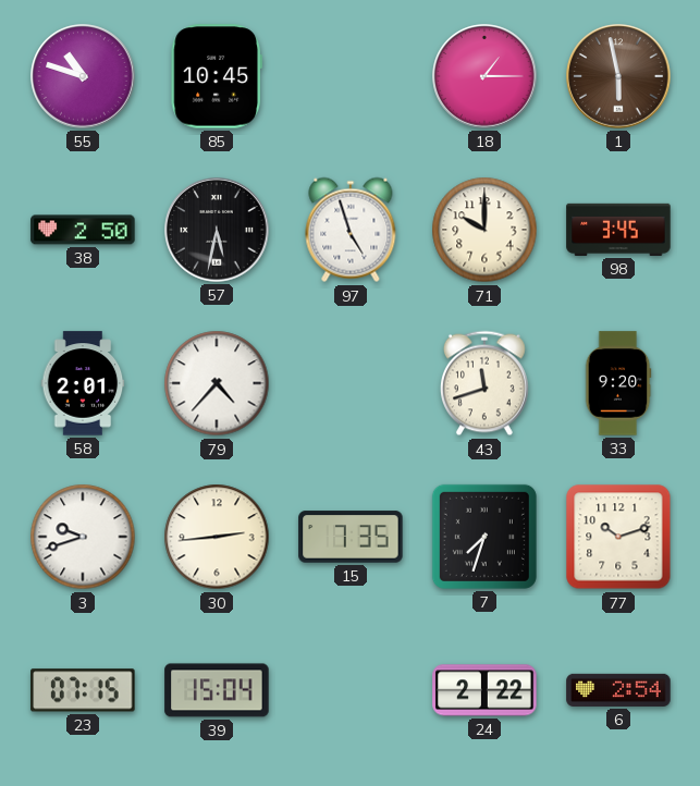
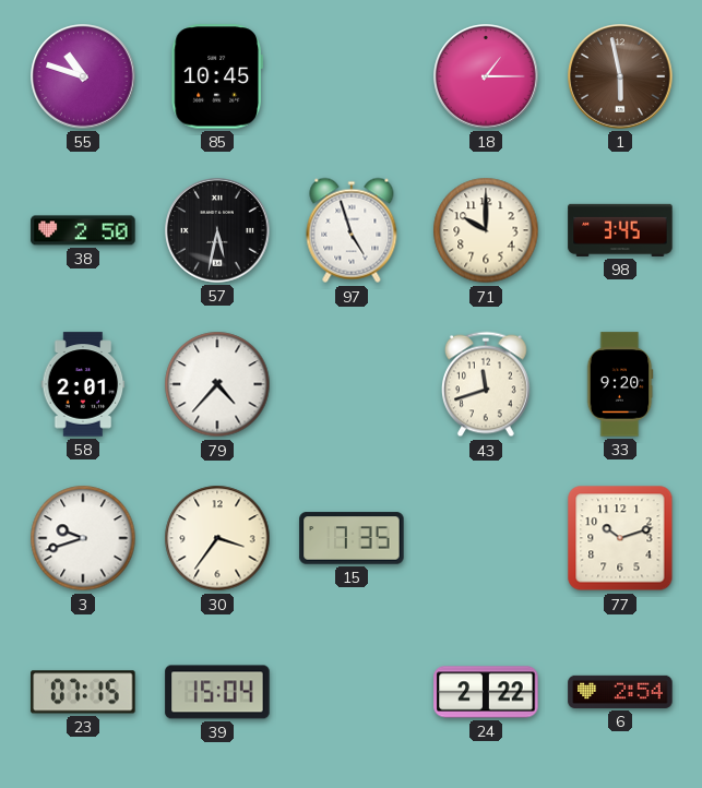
30: 2:44 -> 3:36
7: 7:33 -> none
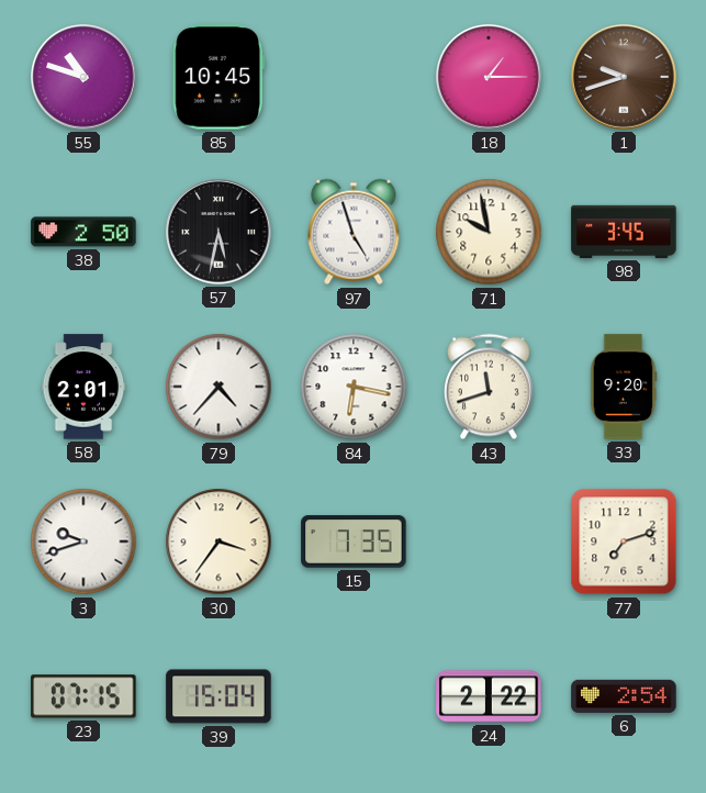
1: 5:58 -> 9:42
71: 10:00 -> 9:58
84: none -> 6:17
77: 10:12 -> 7:12
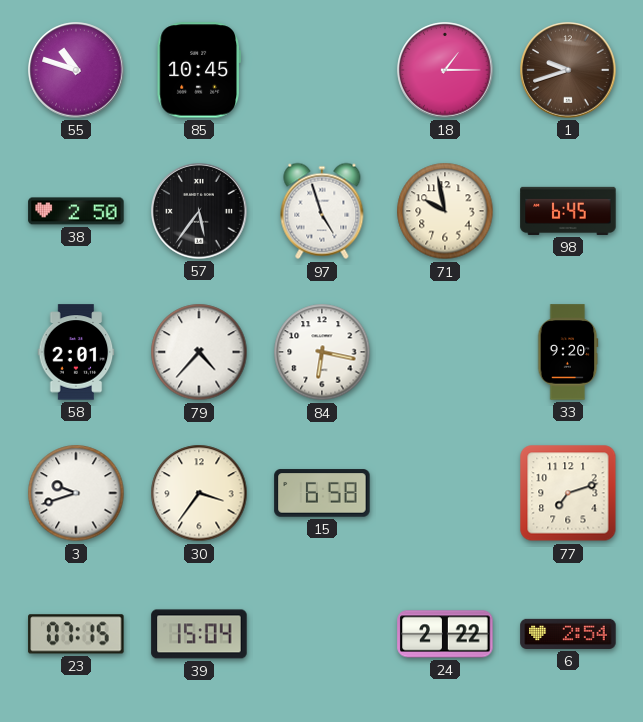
57: 5:32 -> 5:36
98: 3:45 -> 6:45
43: 11:42 -> none
15: 7:35 -> 6:58
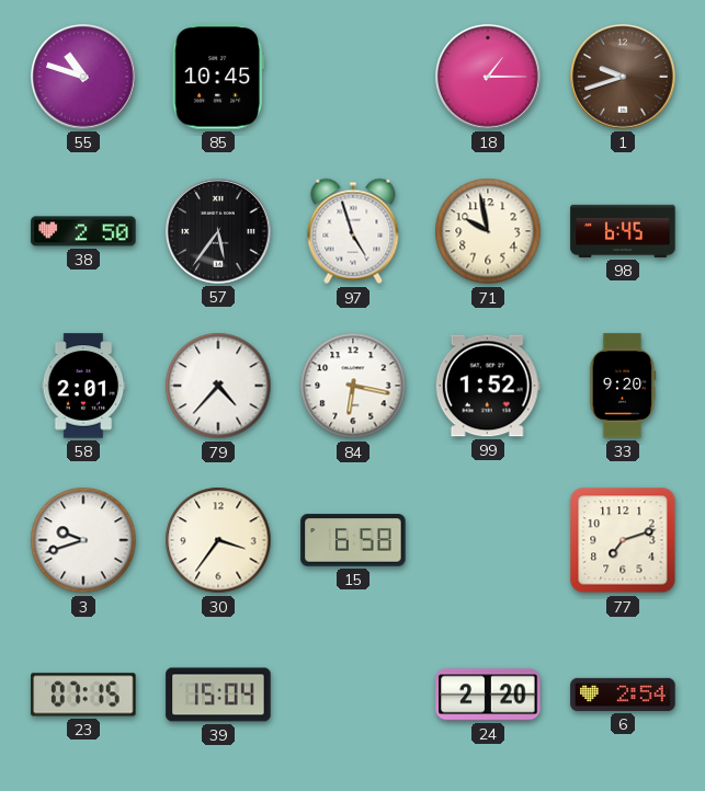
99: none -> 1:52
24: 2:22 -> 2:20
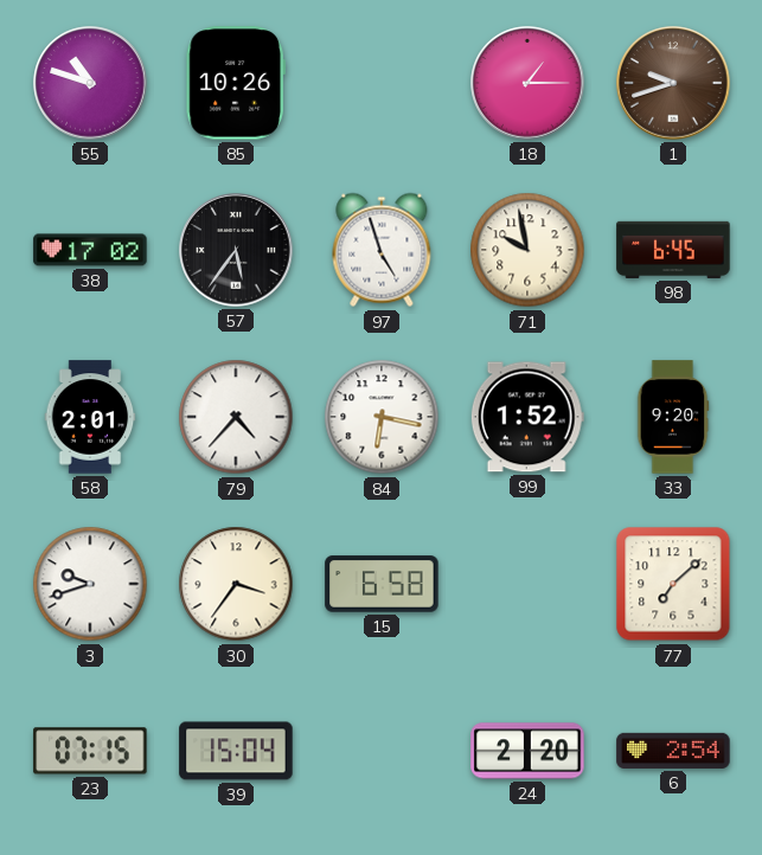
85: 10:45 -> 10:26
38: 2:50 -> 17:02
77: 7:12 -> 7:08
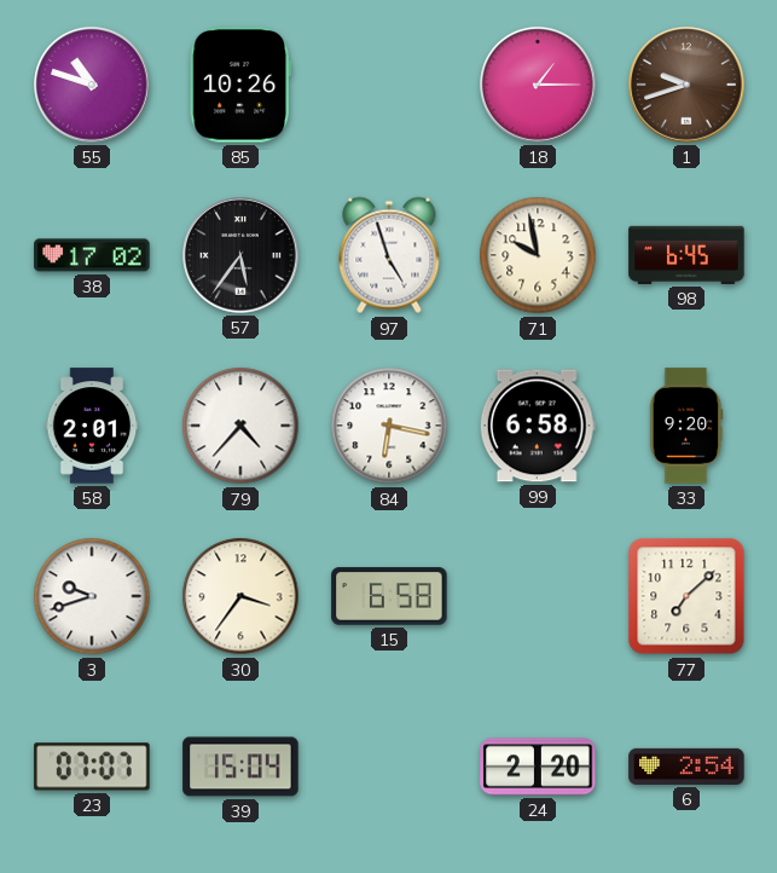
99: 1:52 -> 6:58
23: 07:15 -> 07:07
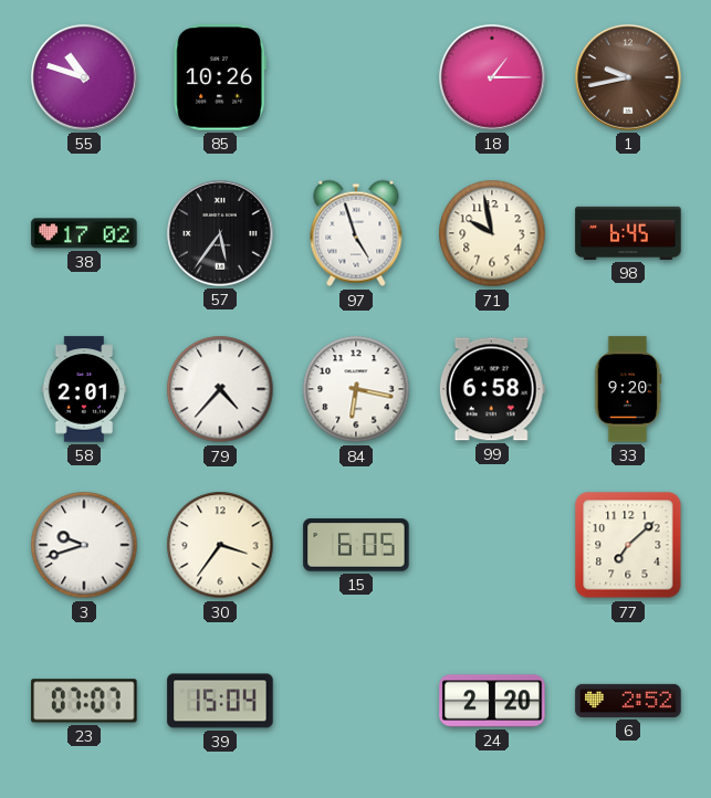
1: 9:42 -> 9:43
15: 6:58 -> 6:05
6: 2:54 -> 2:52
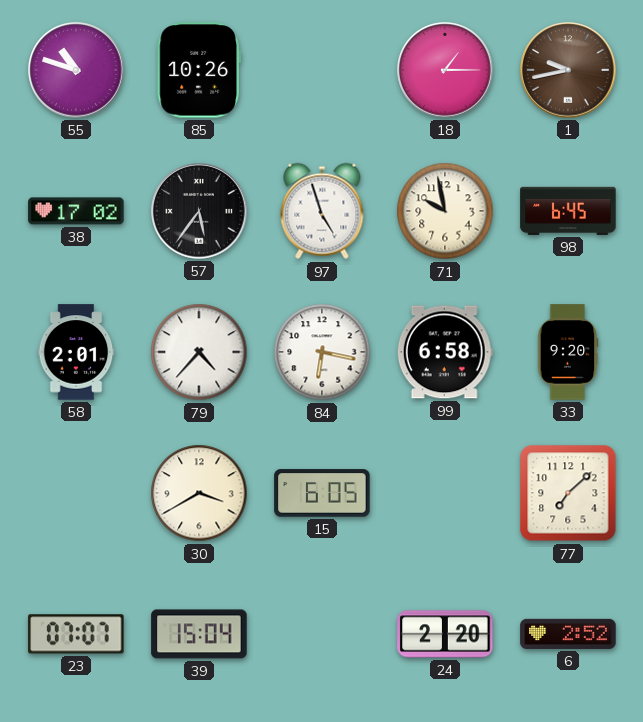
3: 9:42 -> none
30: 3:36 -> 3:40
